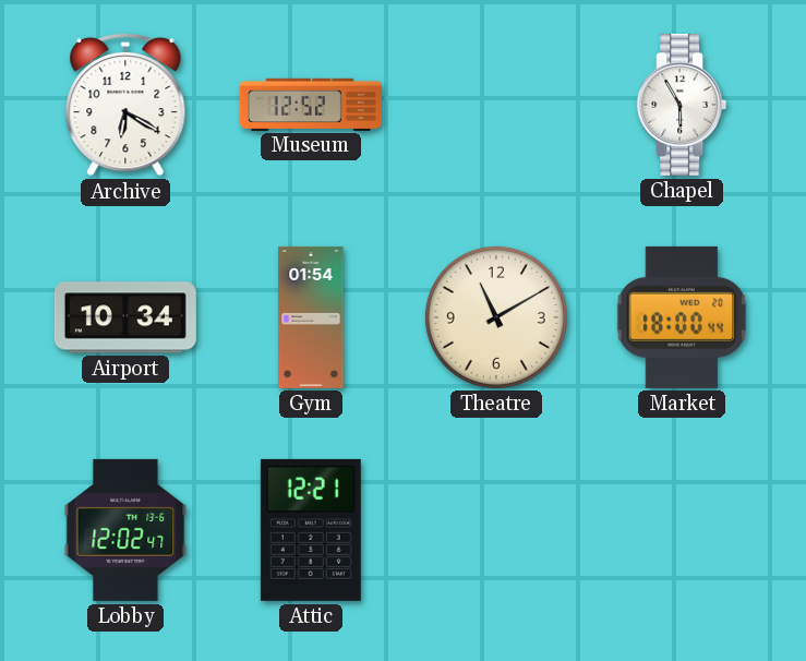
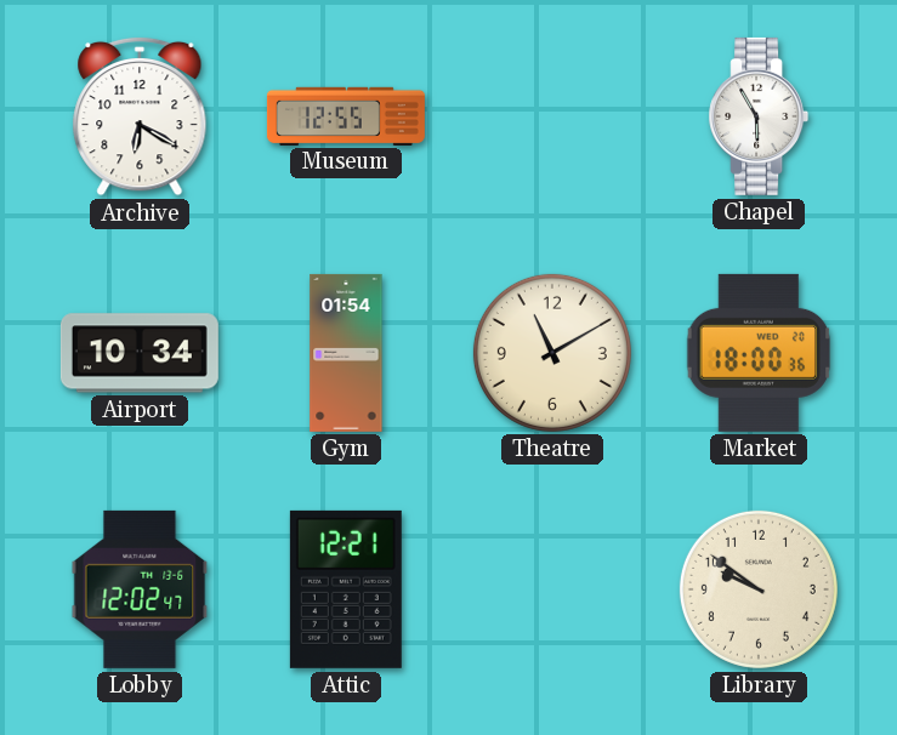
Museum: 12:52 -> 12:55
Market: 18:00:44 -> 18:00:36
Library: none -> 9:51
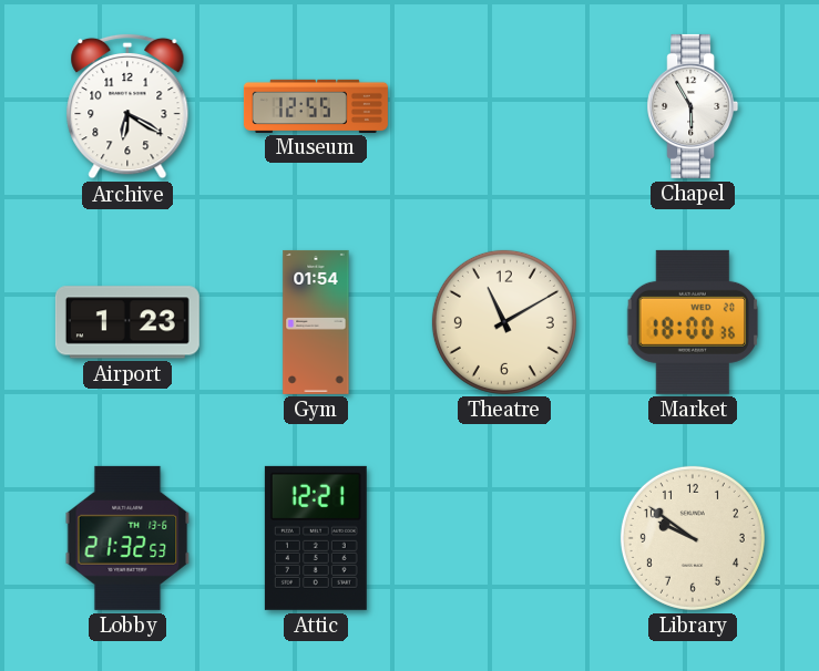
Airport: 10:34 -> 1:23
Lobby: 12:02 -> 21:32
